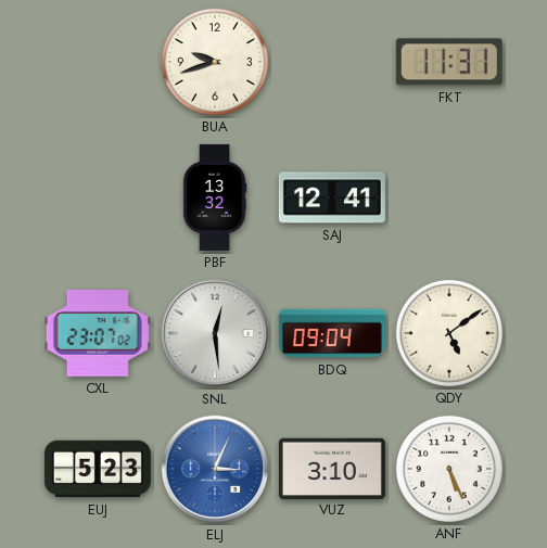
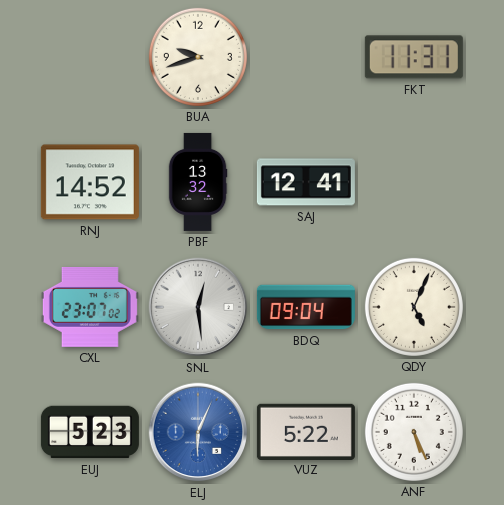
RNJ: none -> 14:52
QDY: 5:09 -> 5:04
ELJ: 3:04 -> 6:04
VUZ: 3:10 -> 5:22
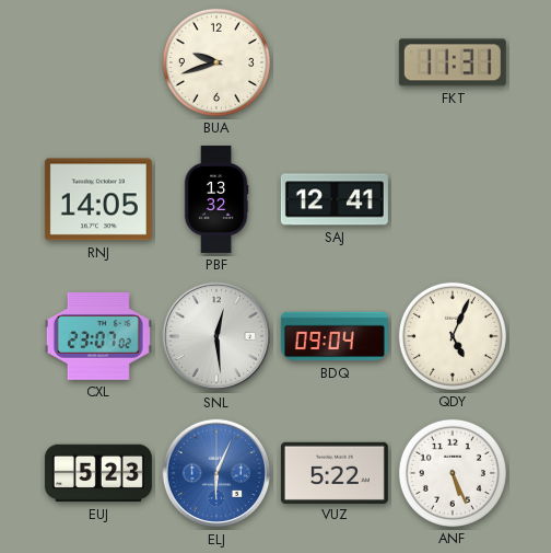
RNJ: 14:52 -> 14:05
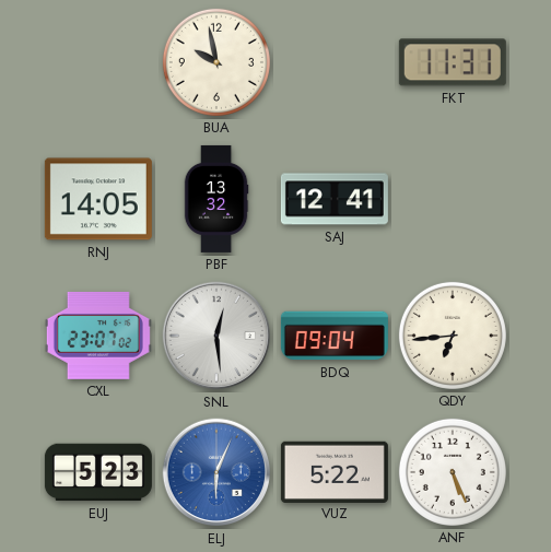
BUA: 9:42 -> 9:58
QDY: 5:04 -> 6:44
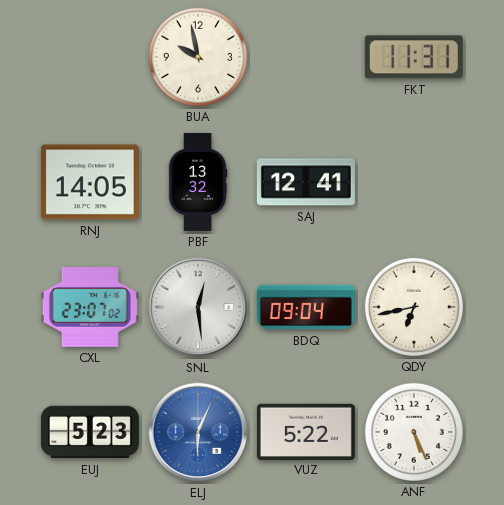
QDY: 6:44 -> 6:43
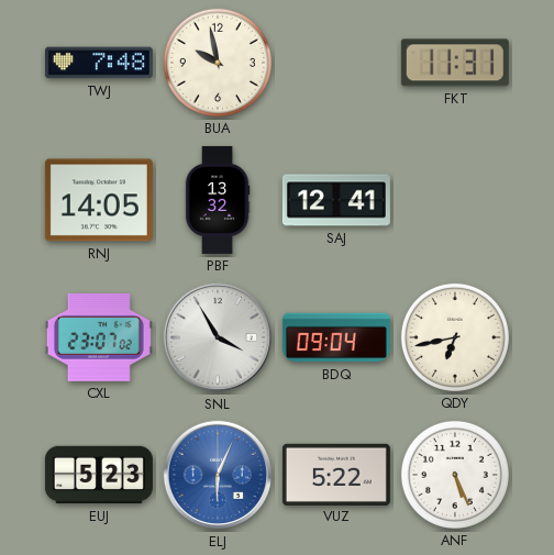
TWJ: none -> 7:48
SNL: 12:29 -> 3:55
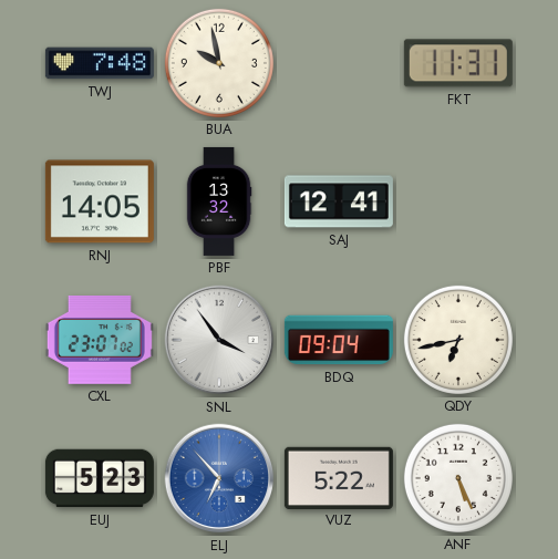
SNL: 3:55 -> 3:54
ELJ: 6:04 -> 6:53
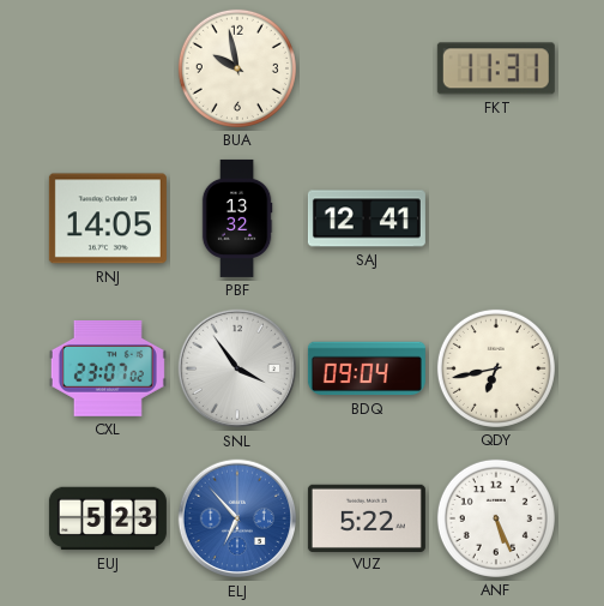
TWJ: 7:48 -> none
